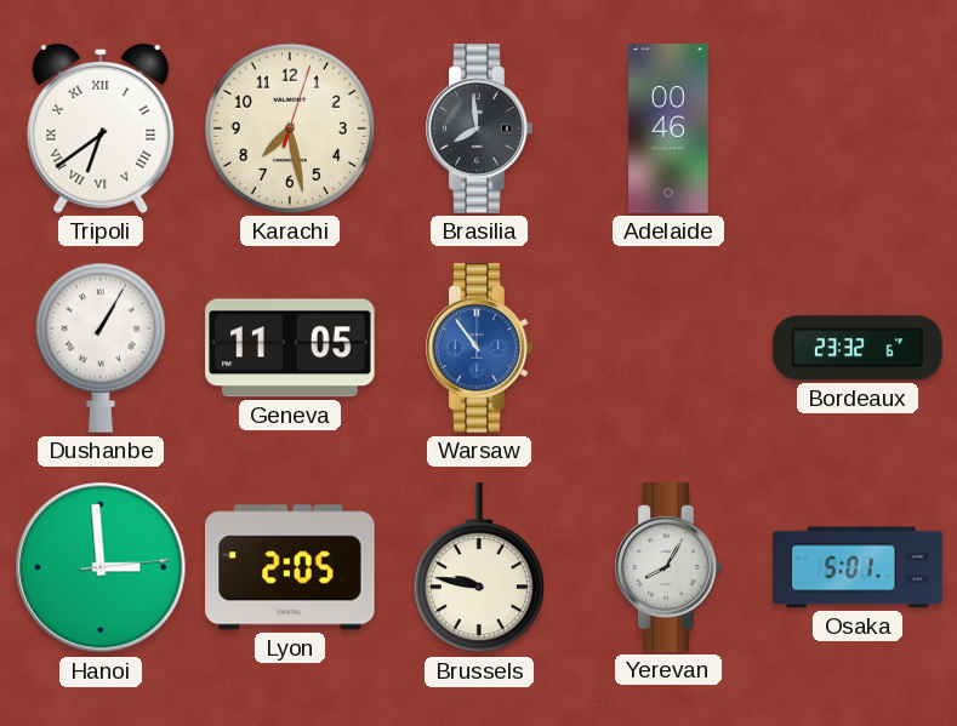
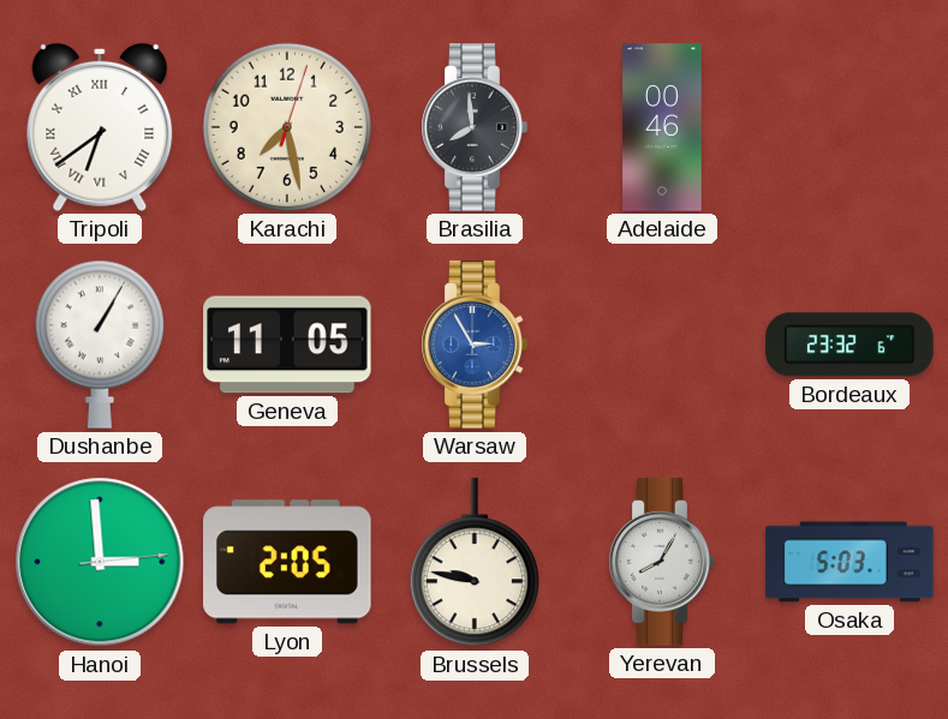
Warsaw: 10:54 -> 2:55
Osaka: 5:01 -> 5:03
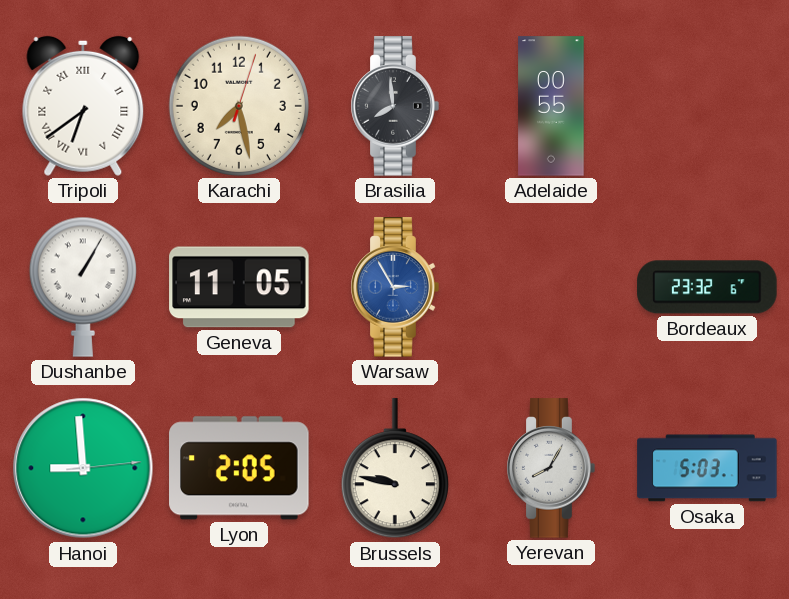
Adelaide: 00:46 -> 00:55
Hanoi: 2:59 -> 8:59
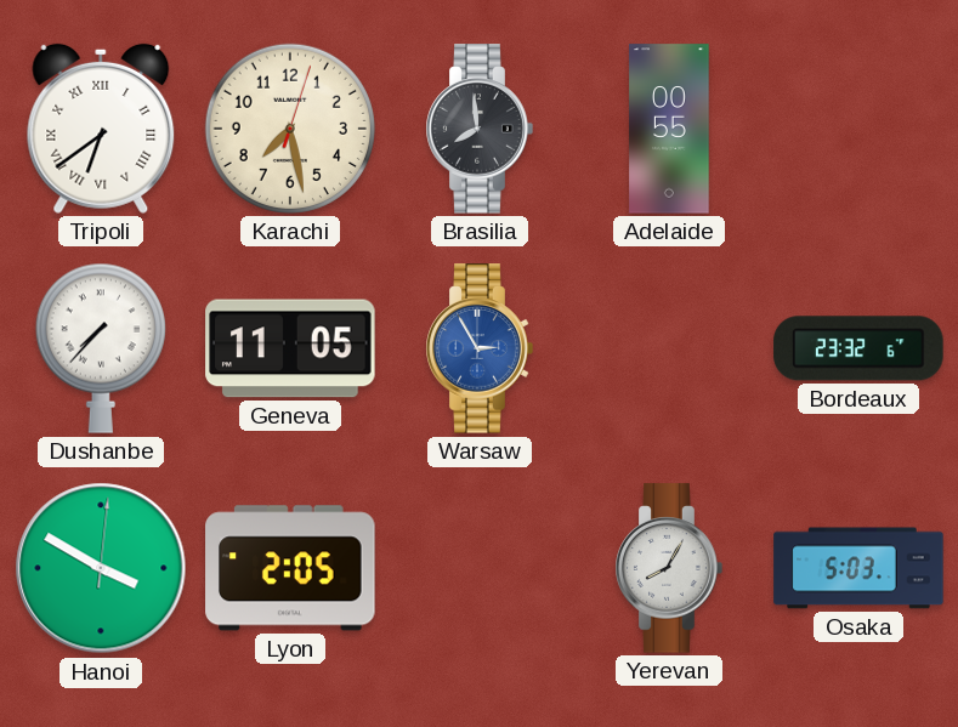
Dushanbe: 1:05 -> 7:37
Hanoi: 8:59 -> 3:50
Brussels: 9:47 -> none
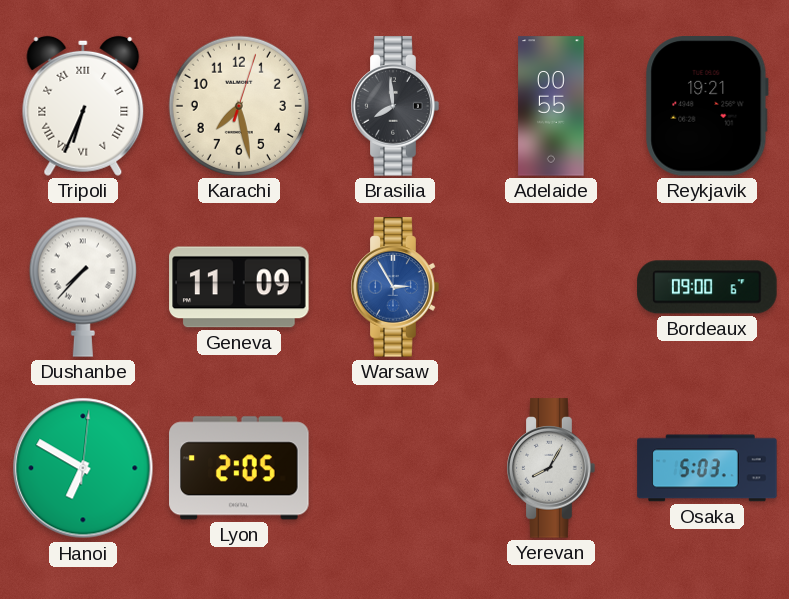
Tripoli: 6:39 -> 6:34
Reykjavik: none -> 19:21
Geneva: 11:05 -> 11:09
Bordeaux: 23:32 -> 09:00
Hanoi: 3:50 -> 6:50
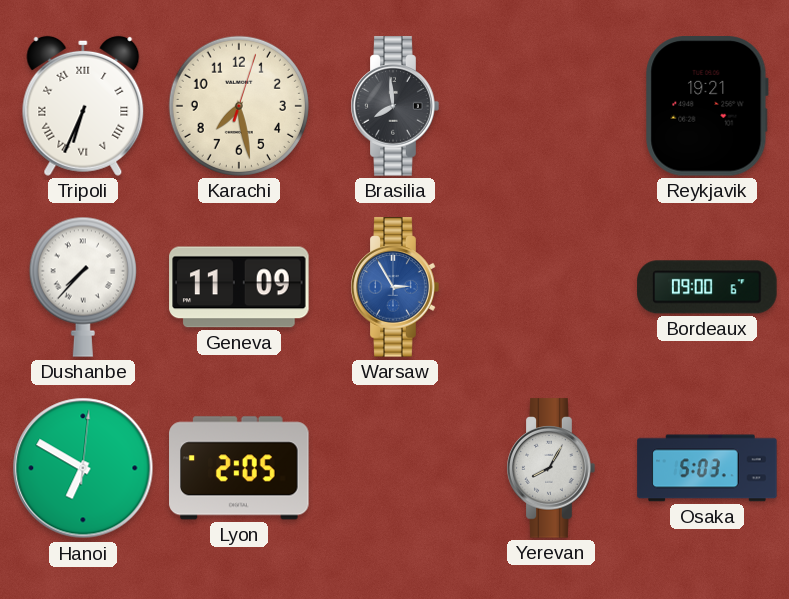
Adelaide: 00:55 -> none
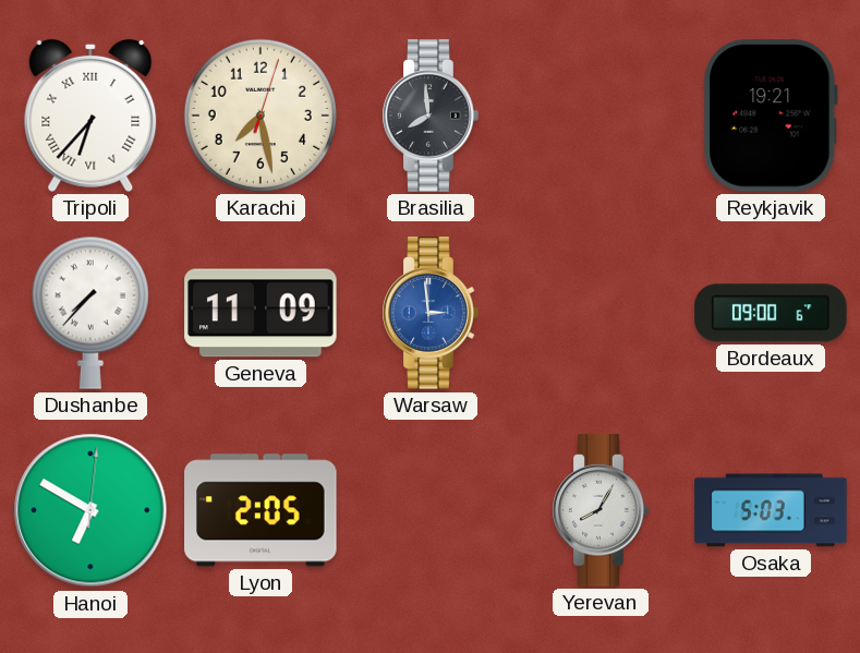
Tripoli: 6:34 -> 6:37
Warsaw: 2:55 -> 2:59
